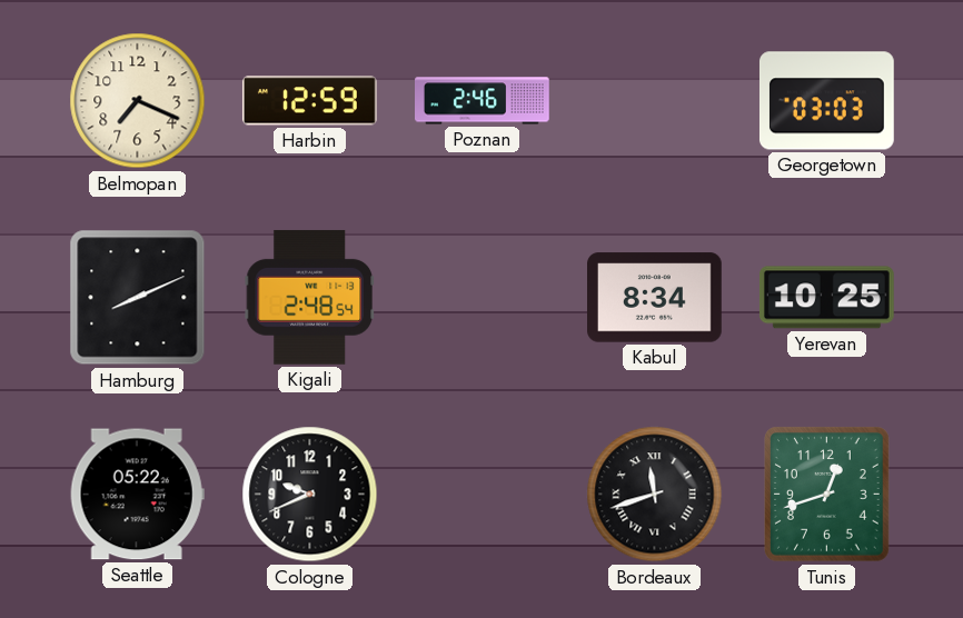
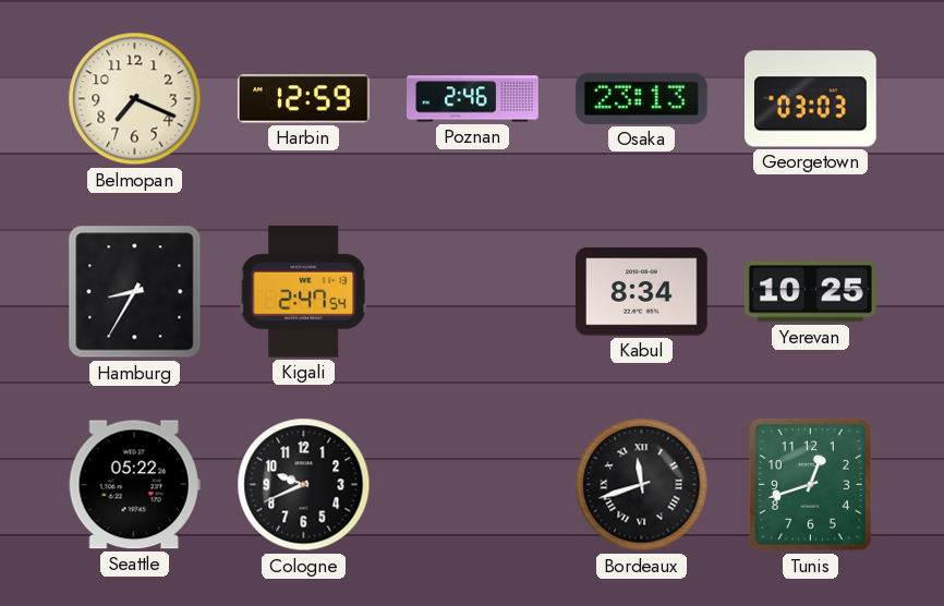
Osaka: none -> 23:13
Hamburg: 8:11 -> 8:35
Kigali: 2:48 -> 2:47
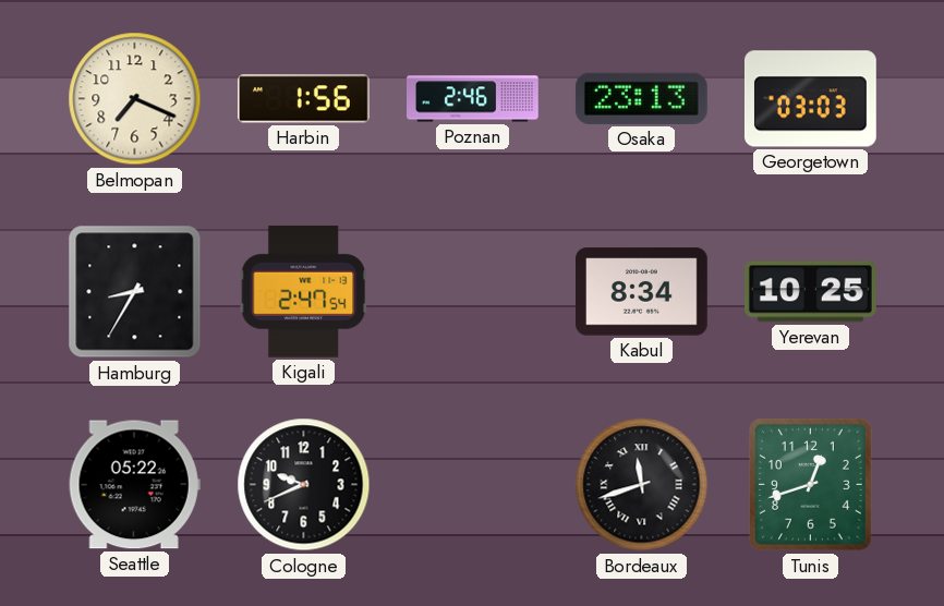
Harbin: 12:59 -> 1:56
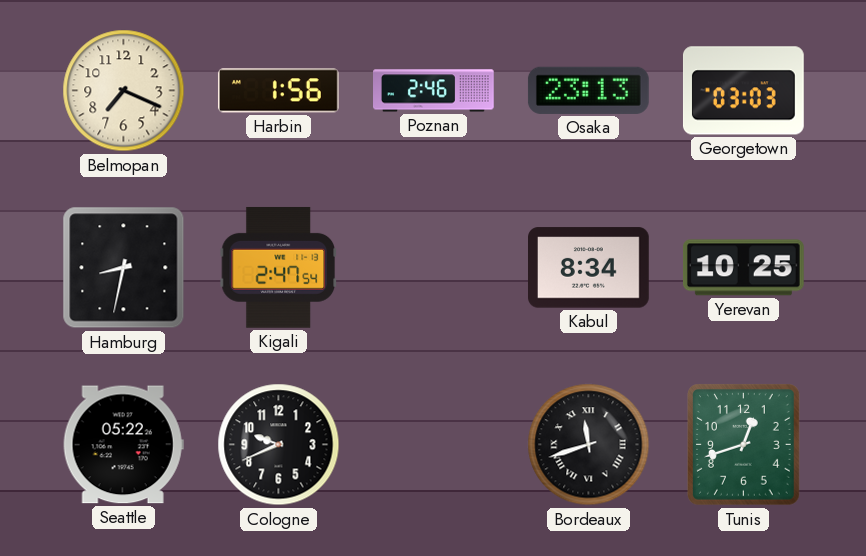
Hamburg: 8:35 -> 8:32
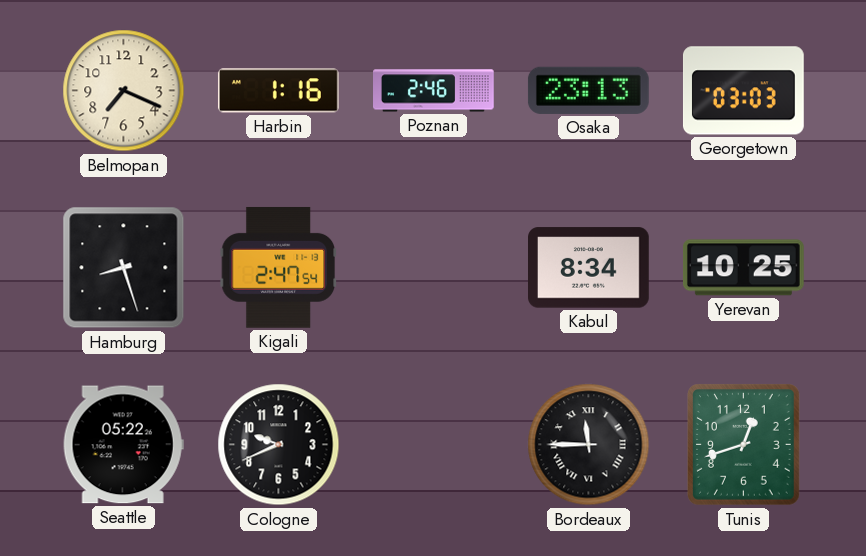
Harbin: 1:56 -> 1:16
Hamburg: 8:32 -> 8:27
Bordeaux: 11:42 -> 11:45
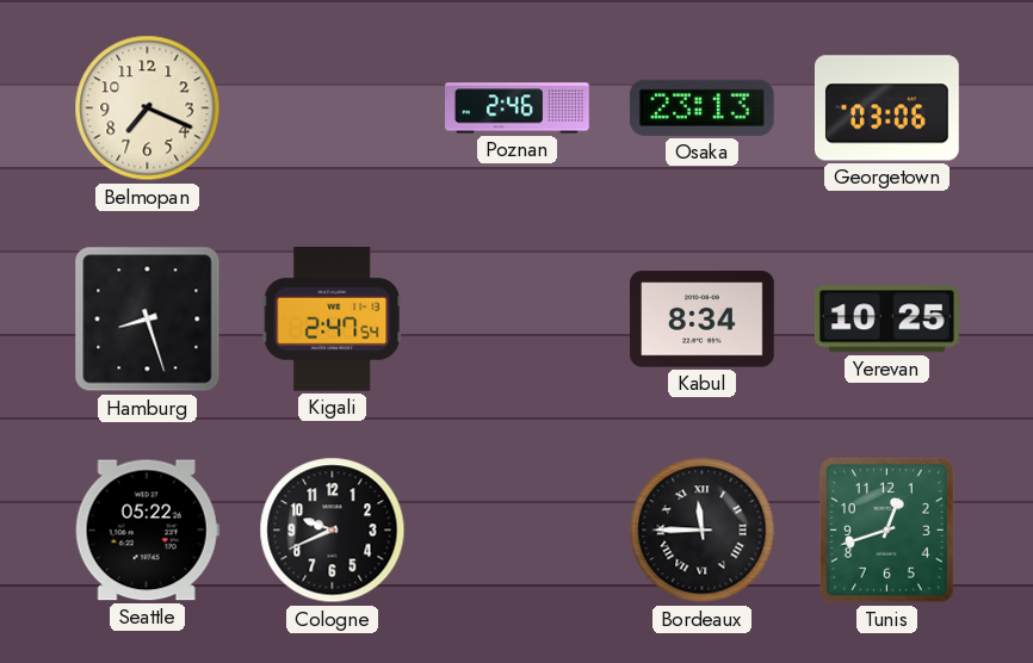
Harbin: 1:16 -> none
Georgetown: 03:03 -> 03:06
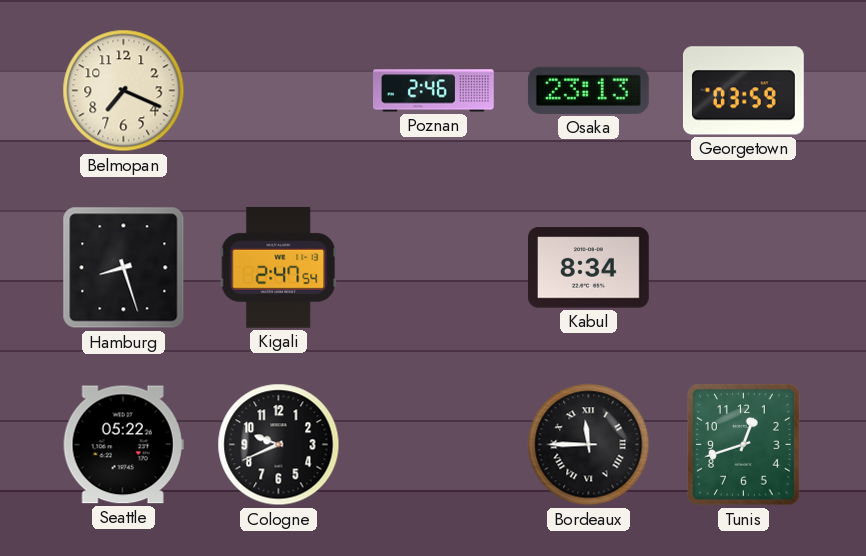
Georgetown: 03:06 -> 03:59
Yerevan: 10:25 -> none
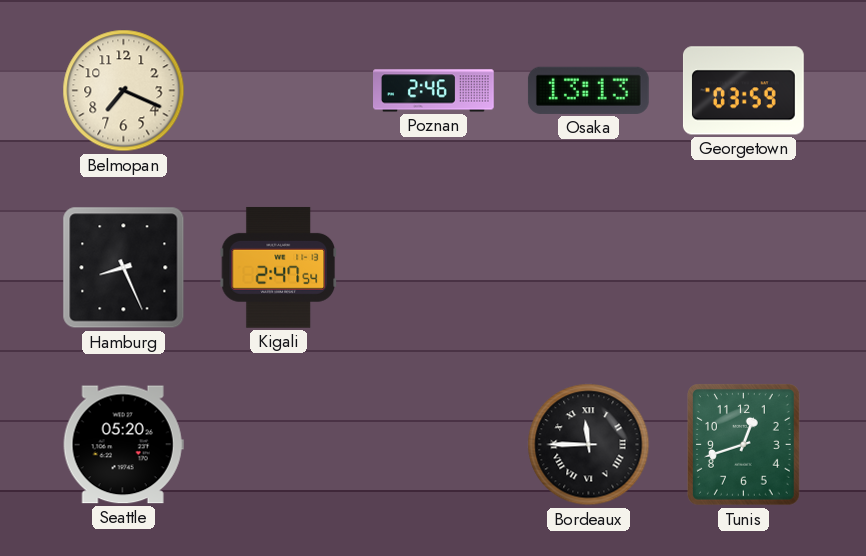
Osaka: 23:13 -> 13:13
Hamburg: 8:27 -> 8:26
Kabul: 8:34 -> none
Seattle: 05:22 -> 05:20
Cologne: 9:41 -> none
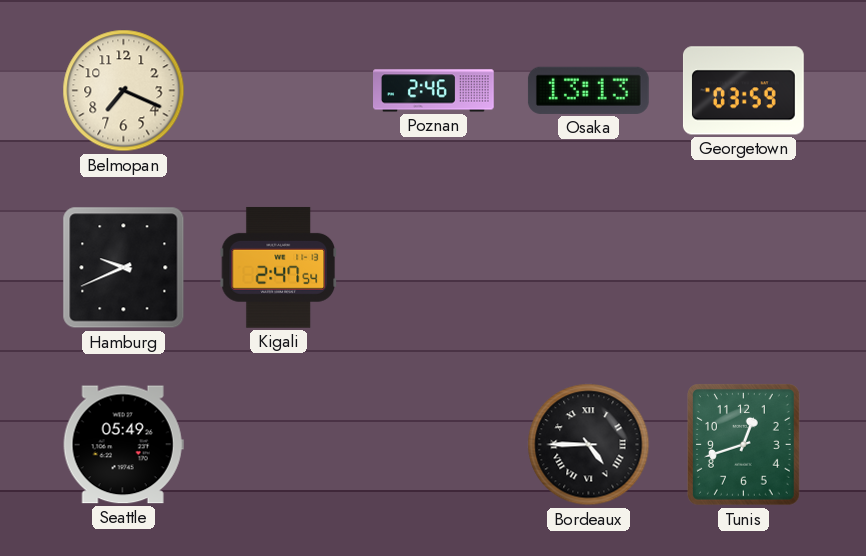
Hamburg: 8:26 -> 9:41
Seattle: 05:20 -> 05:49
Bordeaux: 11:45 -> 4:45
